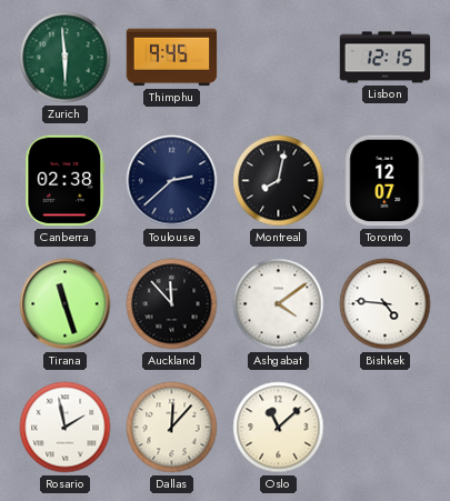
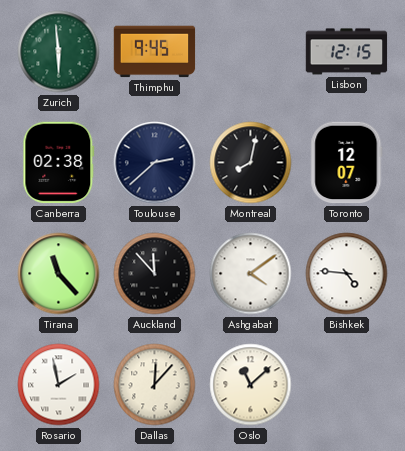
Tirana: 11:27 -> 11:23
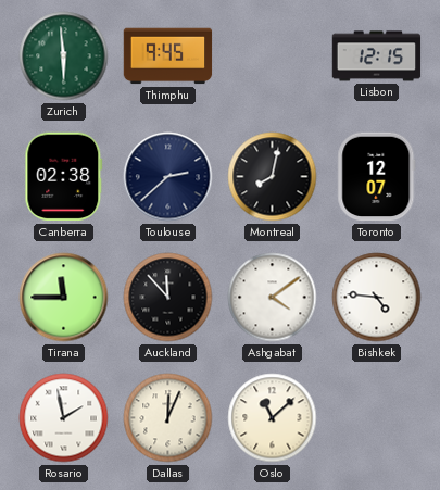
Tirana: 11:23 -> 11:45
Dallas: 12:07 -> 12:04
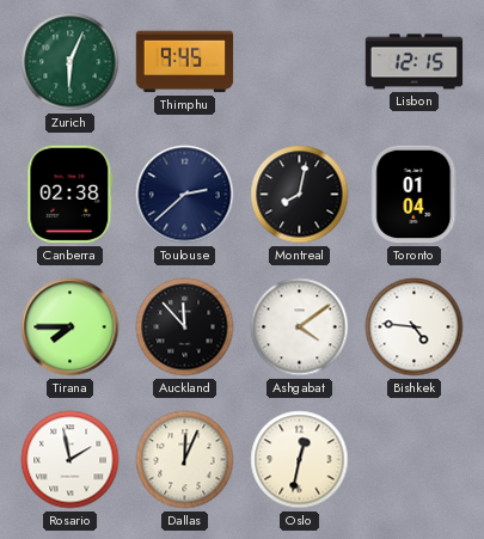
Zurich: 5:59 -> 6:04
Toronto: 12:07 -> 01:04
Tirana: 11:45 -> 7:45
Oslo: 11:08 -> 12:32
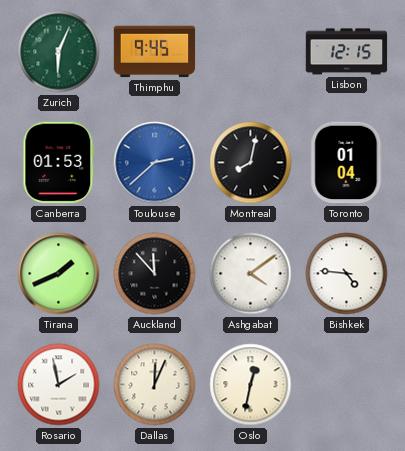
Canberra: 02:38 -> 01:53
Toulouse dial: navy -> blue
Tirana: 7:45 -> 1:41
